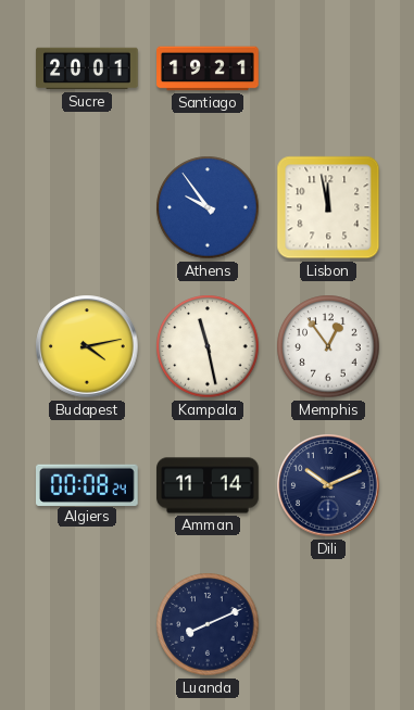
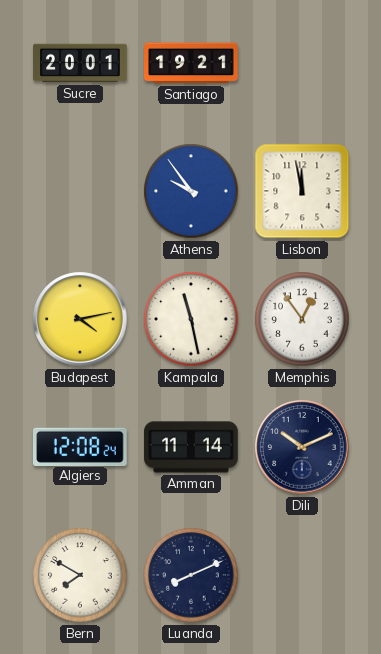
Algiers: 00:08 -> 12:08
Bern: none -> 7:50
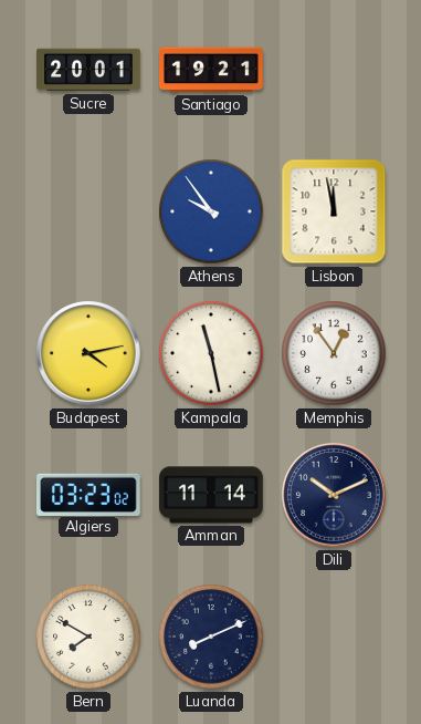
Algiers: 12:08 -> 03:23
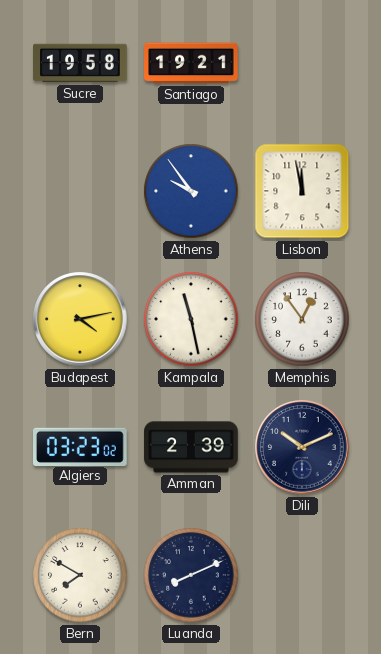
Sucre: 20:01 -> 19:58
Amman: 11:14 -> 2:39
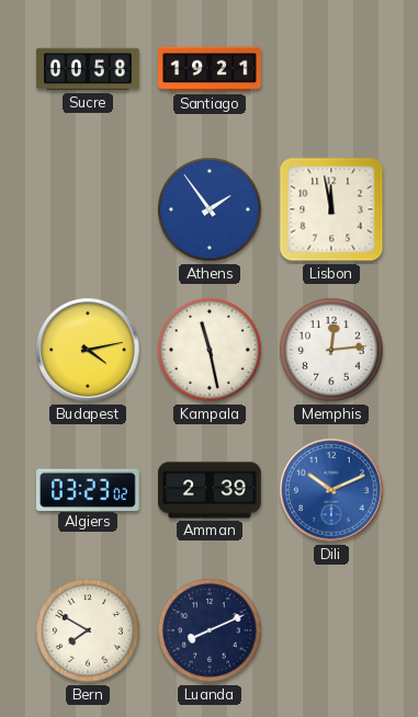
Sucre: 19:58 -> 00:58
Athens: 9:54 -> 1:54
Memphis: 12:54 -> 12:14
Dili dial: navy -> blue
